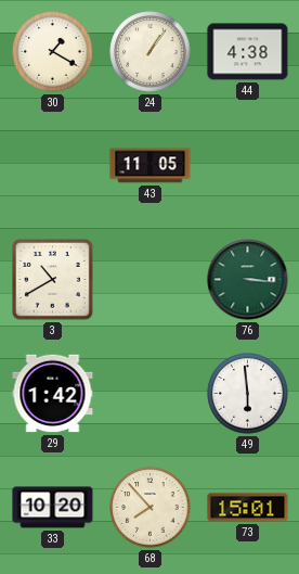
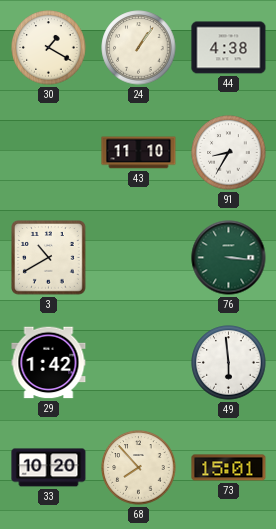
43: 11:05 -> 11:10
91: none -> 8:35
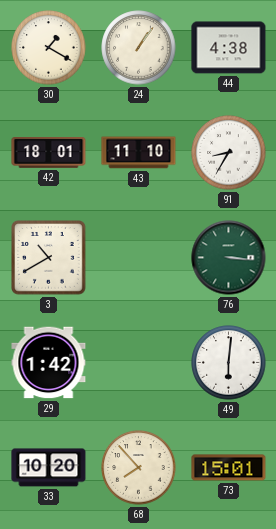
42: none -> 18:01
49: 5:59 -> 6:01
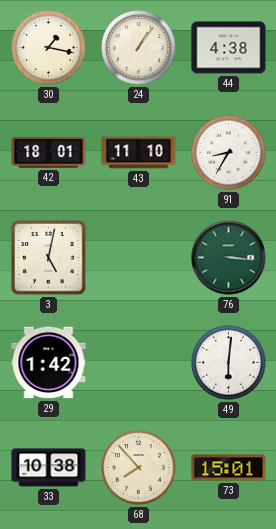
30: 1:20 -> 1:17
3: 10:40 -> 5:02
33: 10:20 -> 10:38
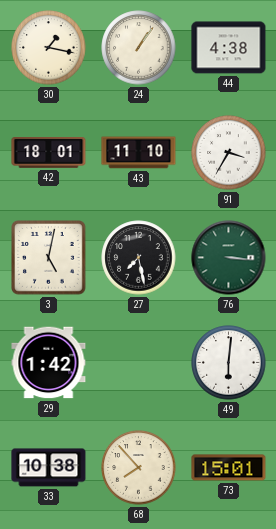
91: 8:35 -> 3:35
27: none -> 7:28
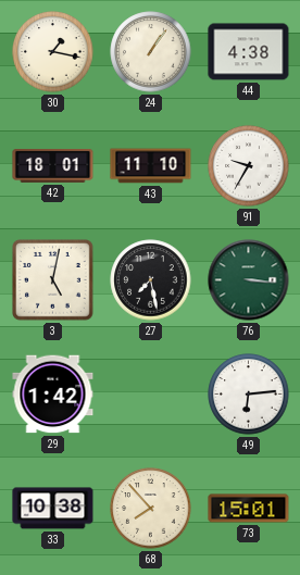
91: 3:35 -> 9:35
49: 6:01 -> 6:14
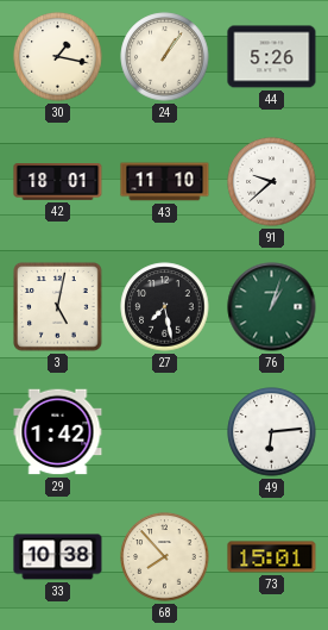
44: 4:38 -> 5:26
91: 9:35 -> 9:38
76: 3:16 -> 1:03
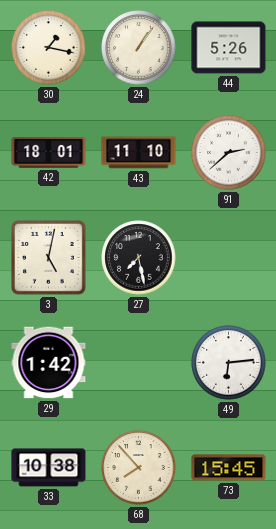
91: 9:38 -> 2:38
76: 1:03 -> none
73: 15:01 -> 15:45
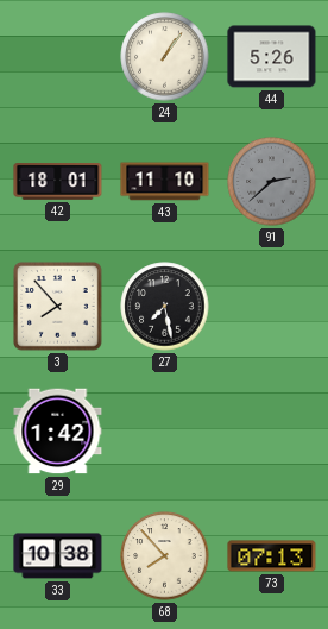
30: 1:17 -> none
91 dial: white -> grey
3: 5:02 -> 7:53
49: 6:14 -> none
73: 15:45 -> 07:13
